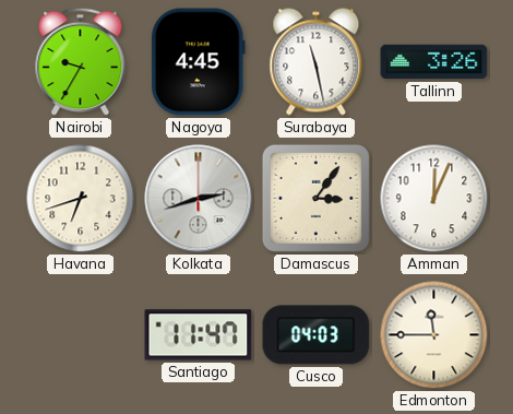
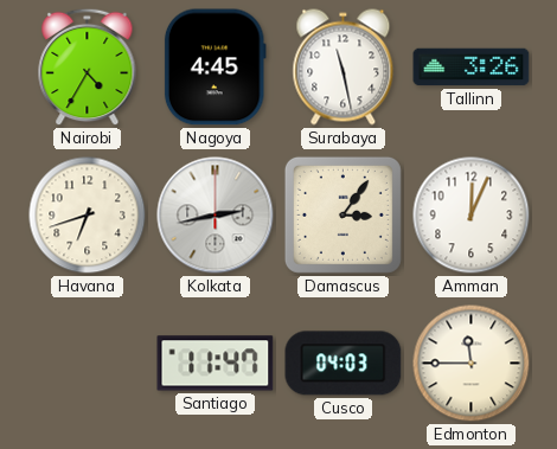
Nairobi: 9:35 -> 4:35
Kolkata: 2:42 -> 2:43
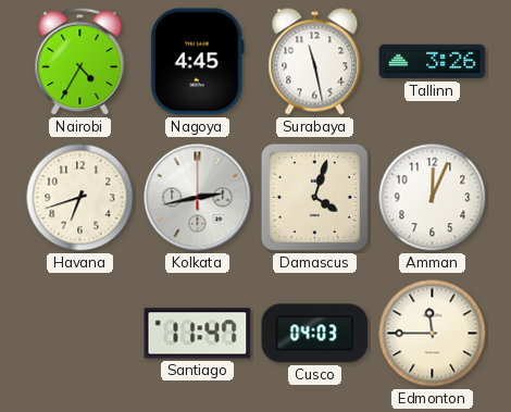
Damascus: 3:06 -> 4:03
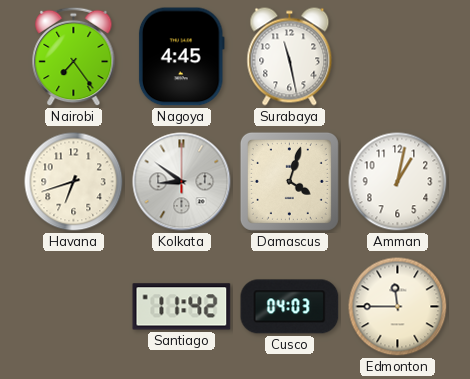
Nairobi: 4:35 -> 7:24
Tallinn: 3:26 -> none
Kolkata: 2:43 -> 8:51
Amman: 12:04 -> 1:02
Santiago: 11:47 -> 11:42
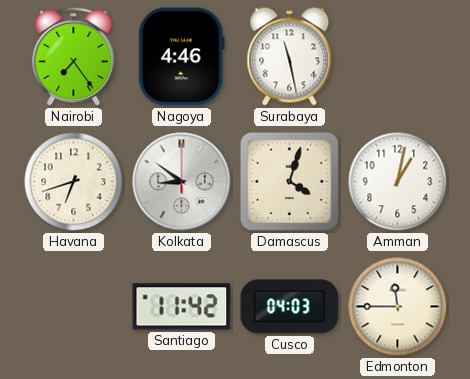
Nagoya: 4:45 -> 4:46
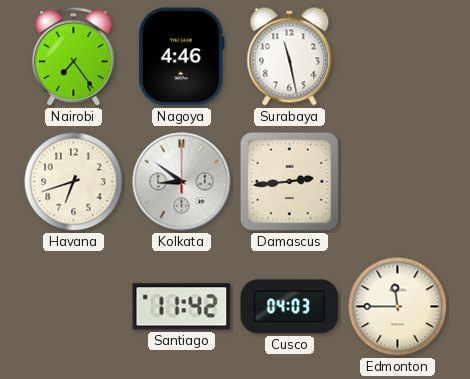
Damascus: 4:03 -> 2:44
Amman: 1:02 -> none
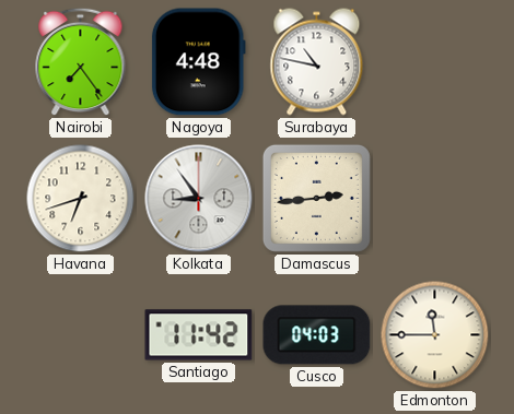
Nagoya: 4:46 -> 4:48
Surabaya: 11:28 -> 10:47
Kolkata: 8:51 -> 8:54
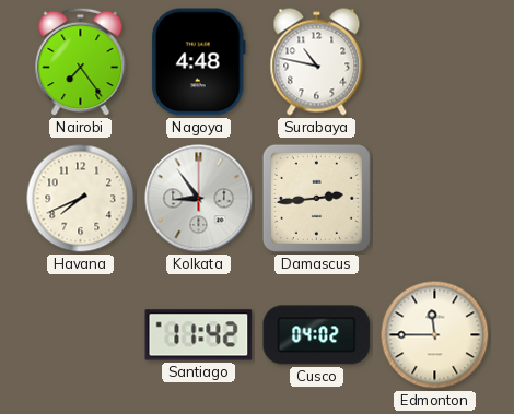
Havana: 6:42 -> 7:41
Cusco: 04:03 -> 04:02
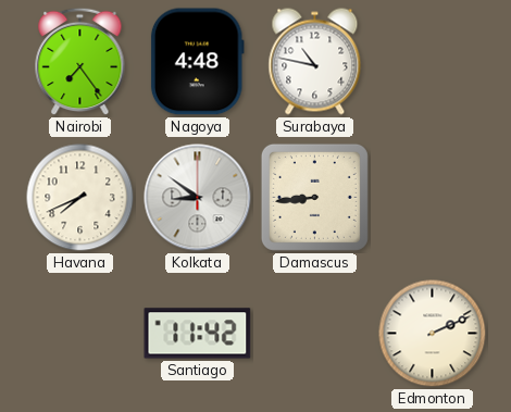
Kolkata: 8:54 -> 8:51
Damascus: 2:44 -> 8:44
Cusco: 04:02 -> none
Edmonton: 11:45 -> 2:11
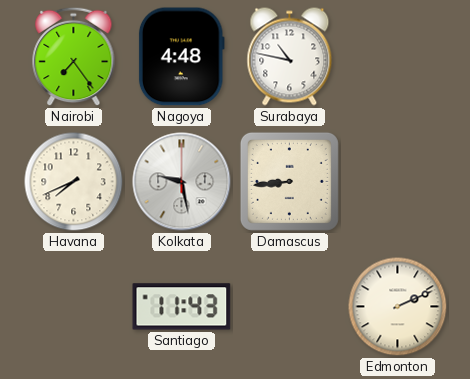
Kolkata: 8:51 -> 9:28
Santiago: 11:42 -> 11:43
